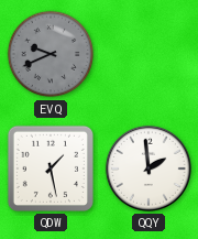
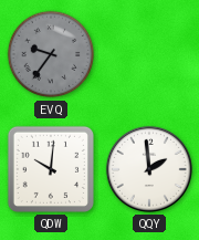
EVQ: 9:41 -> 9:36
QDW: 1:28 -> 10:01
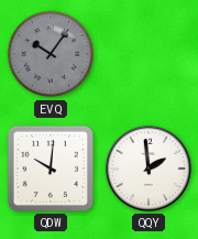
EVQ: 9:36 -> 10:06
